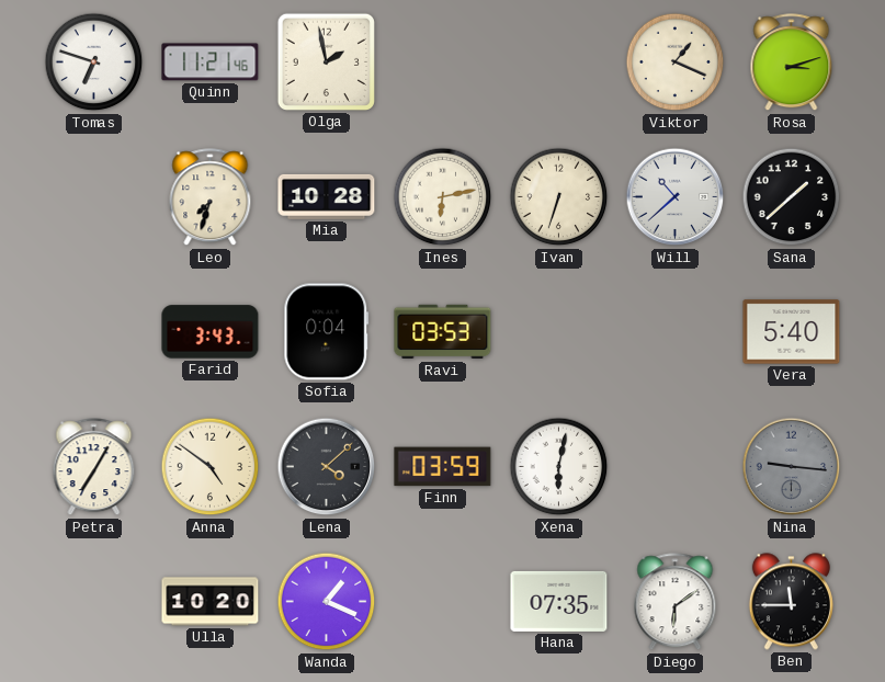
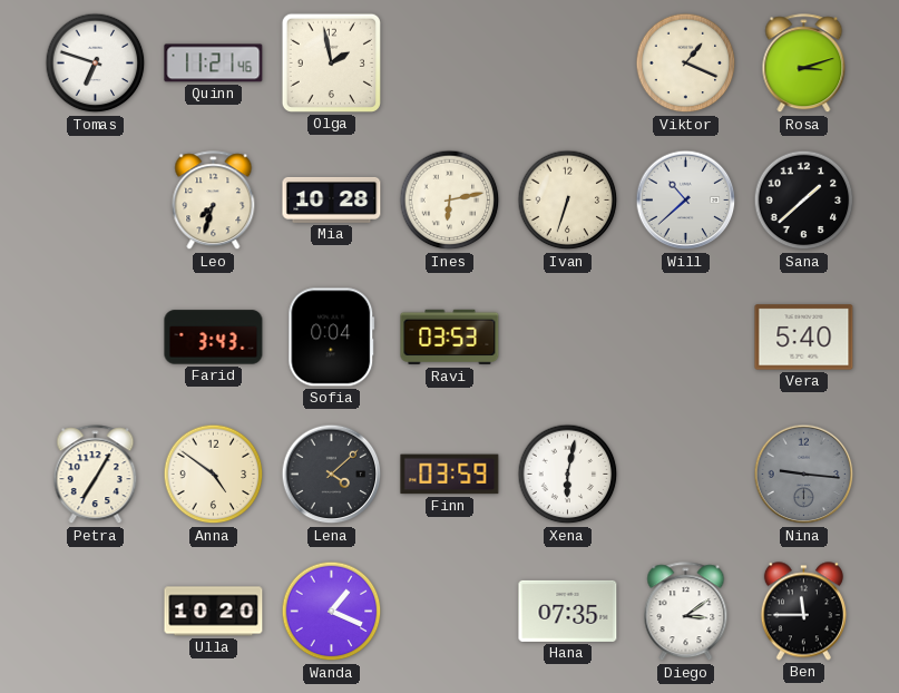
Diego: 6:09 -> 3:09
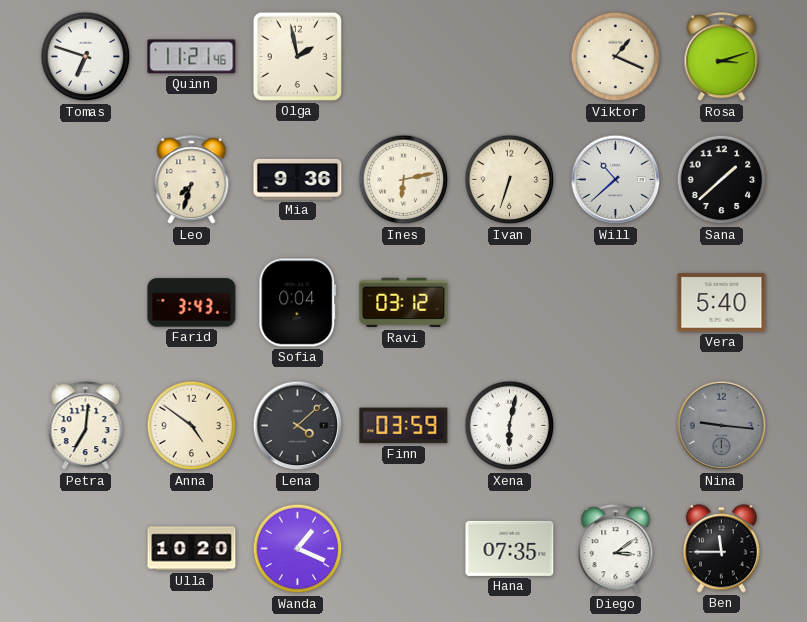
Mia: 10:28 -> 9:36
Ravi: 03:53 -> 03:12
Petra: 7:05 -> 7:01
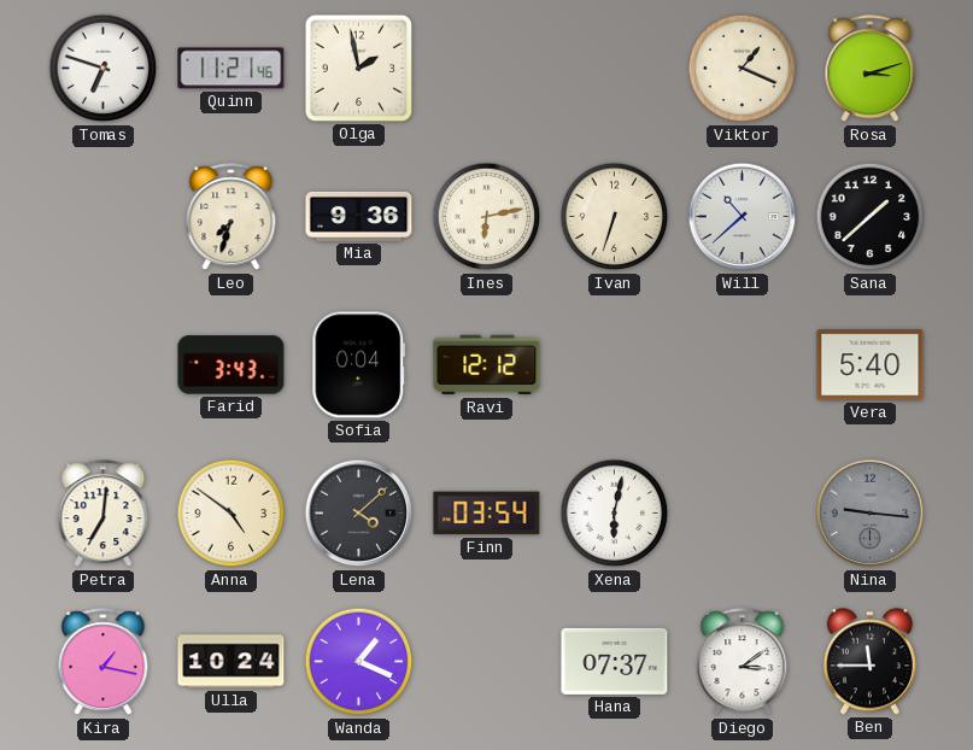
Ravi: 03:12 -> 12:12
Finn: 03:59 -> 03:54
Kira: none -> 1:17
Ulla: 10:20 -> 10:24
Hana: 07:35 -> 07:37
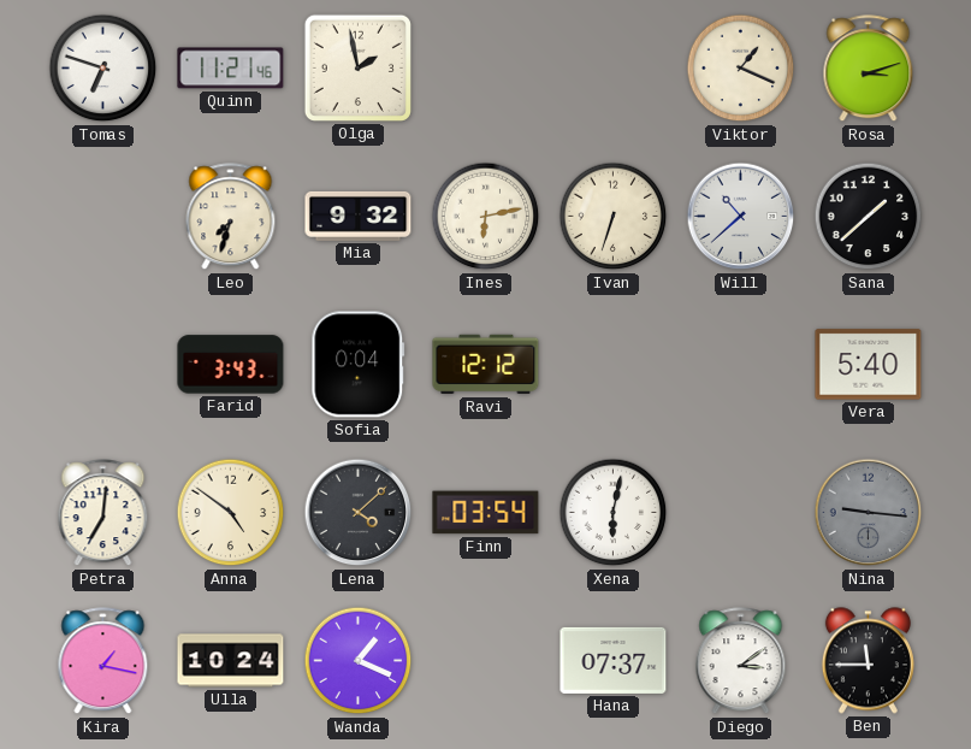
Mia: 9:36 -> 9:32
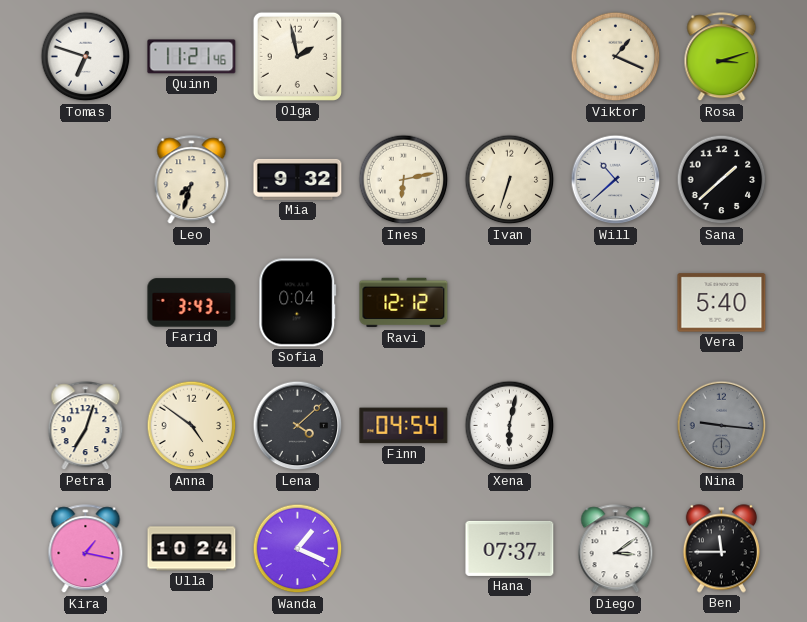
Petra: 7:01 -> 7:03
Finn: 03:54 -> 04:54
